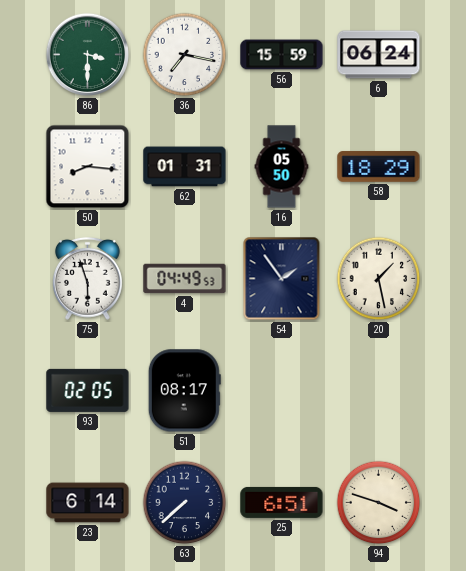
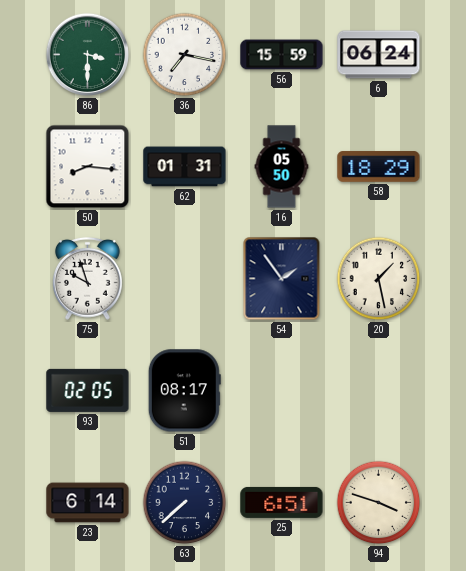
75: 5:57 -> 9:57
4: 04:49 -> none
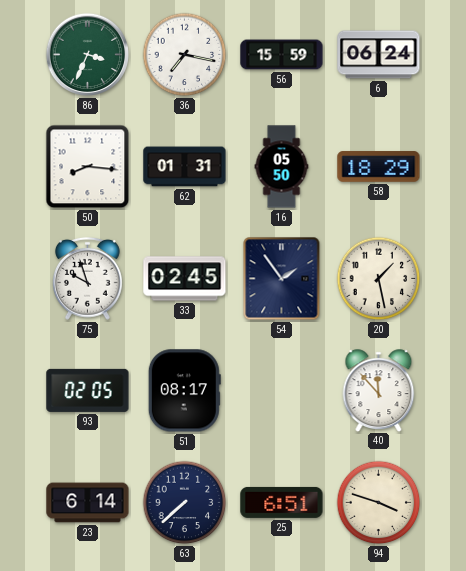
86: 3:30 -> 3:34
33: none -> 02:45
40: none -> 11:53
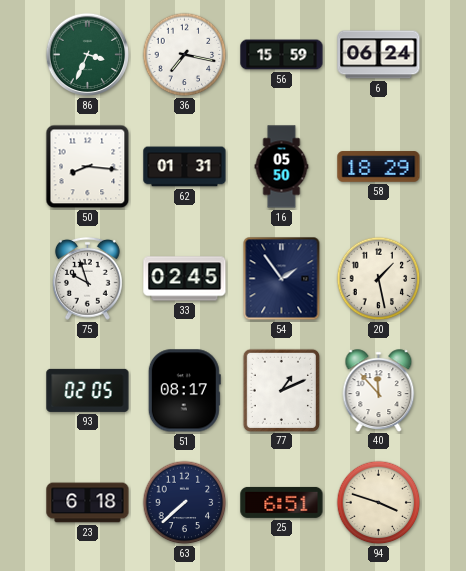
77: none -> 1:11
23: 6:14 -> 6:18
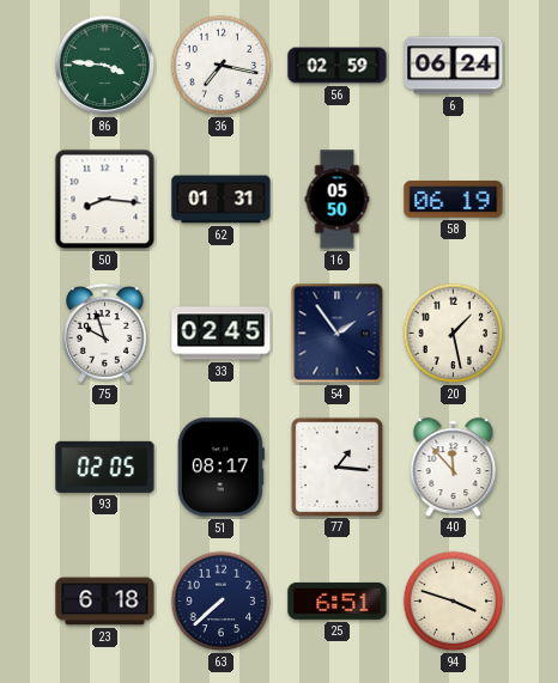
86: 3:34 -> 3:46
56: 15:59 -> 02:59
58: 18:29 -> 06:19
77: 1:11 -> 1:16
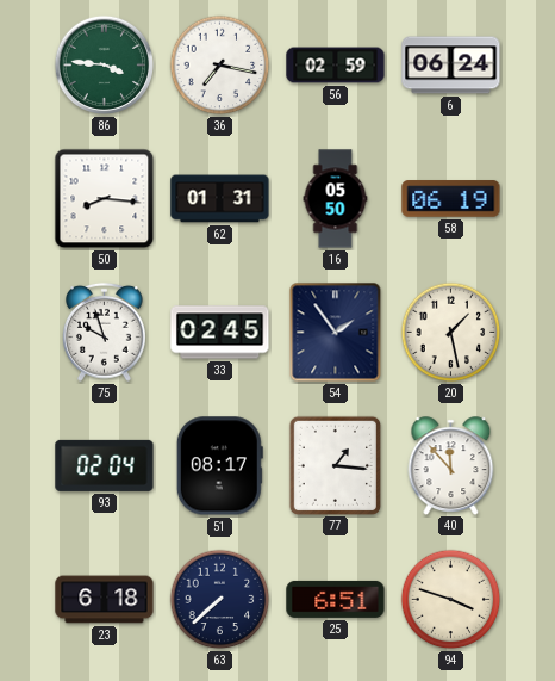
93: 02:05 -> 02:04
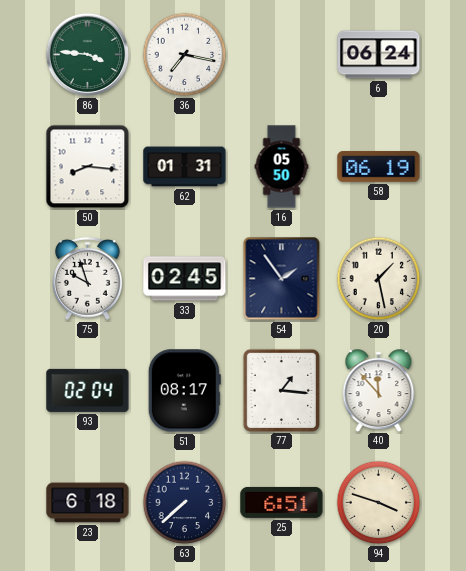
56: 02:59 -> none
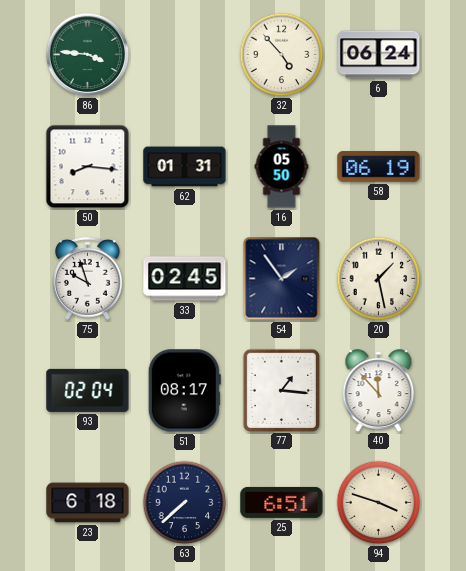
36: 7:17 -> none
32: none -> 4:53
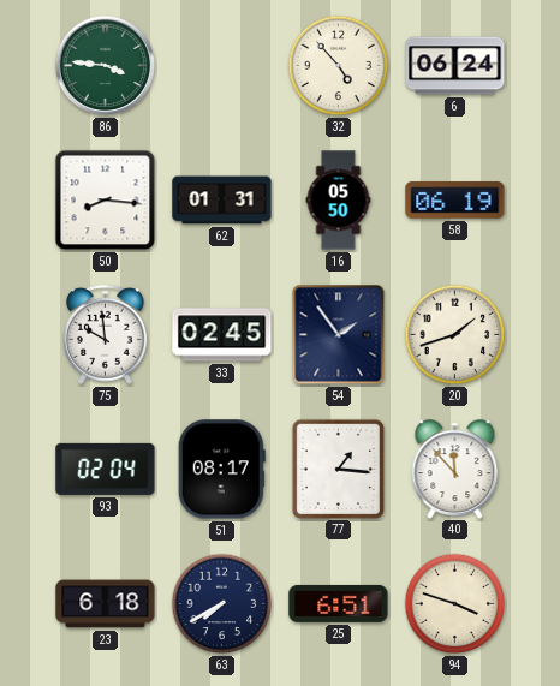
75: 9:57 -> 9:59
20: 1:28 -> 1:42
63: 7:38 -> 7:40
